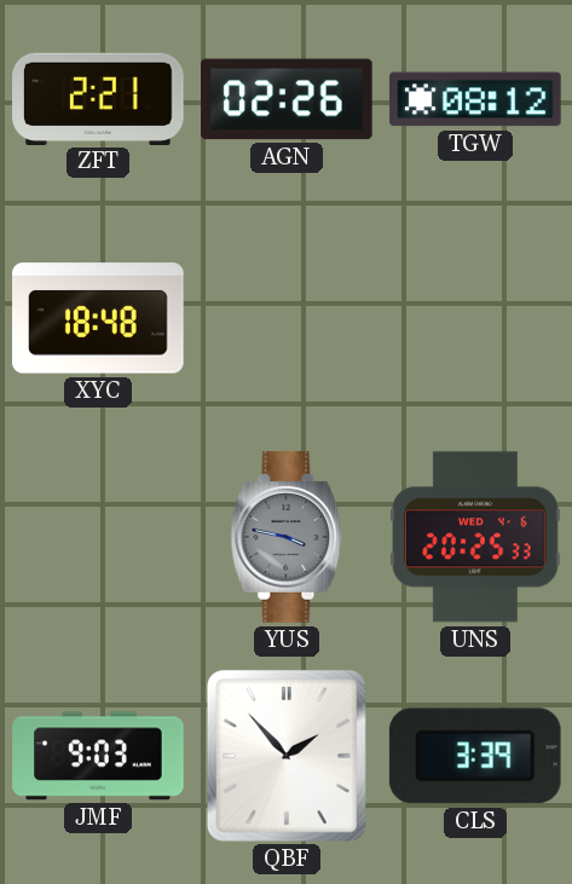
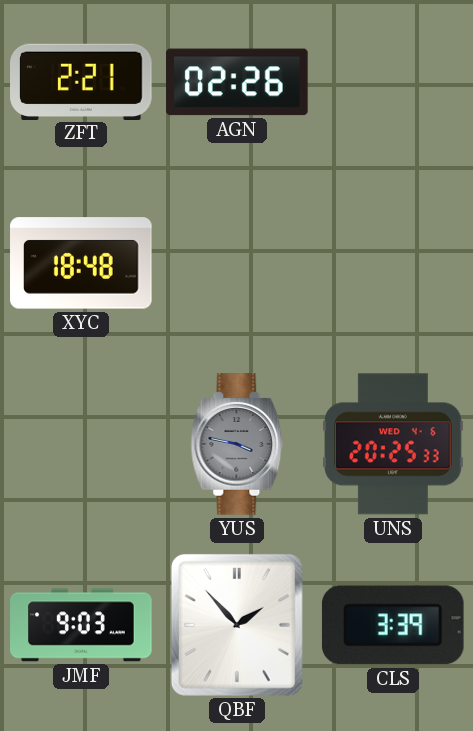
TGW: 08:12 -> none
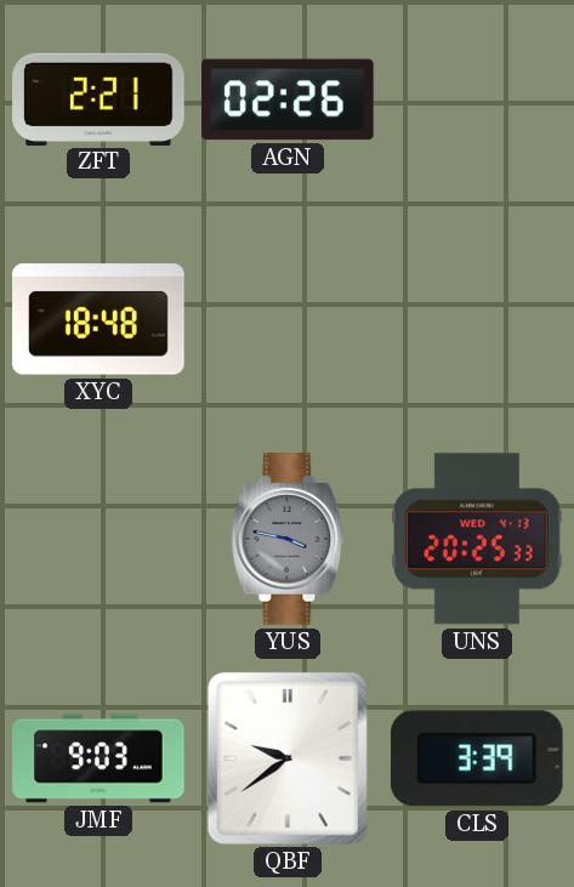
UNS date: WED 4-6 -> WED 4-13
QBF: 1:53 -> 9:39
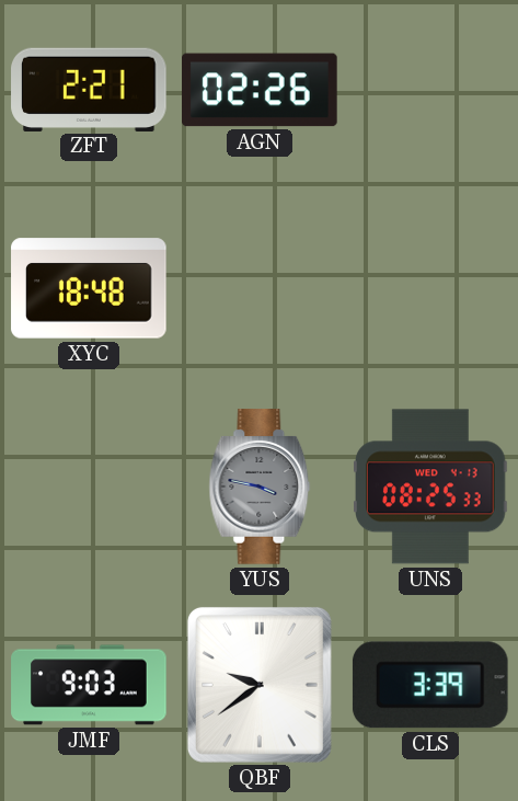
UNS: 20:25 -> 08:25
